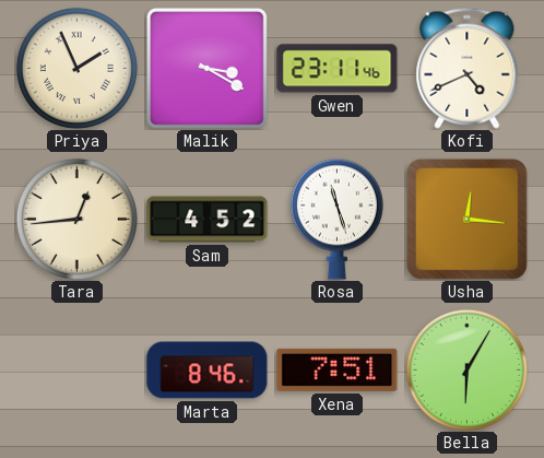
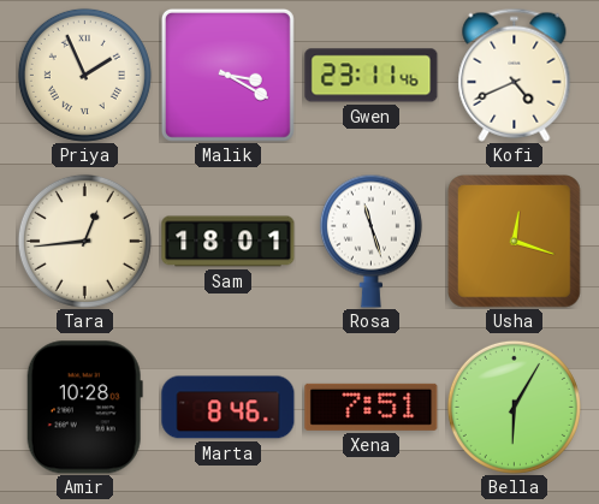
Sam: 4:52 -> 18:01
Usha: 12:16 -> 12:18
Amir: none -> 10:28
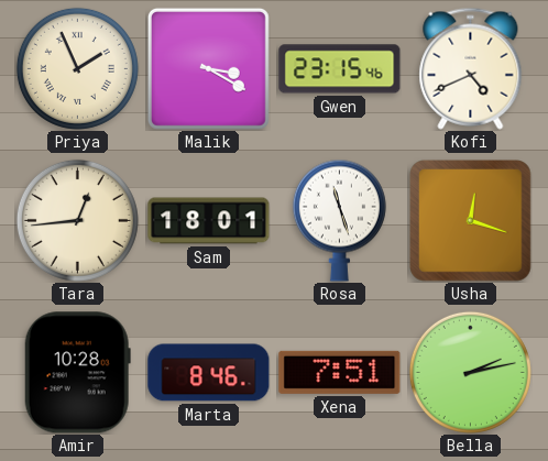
Gwen: 23:11 -> 23:15
Bella: 6:05 -> 2:13
